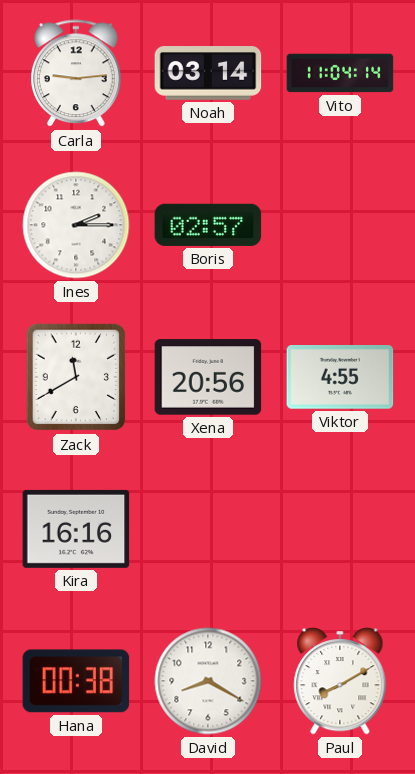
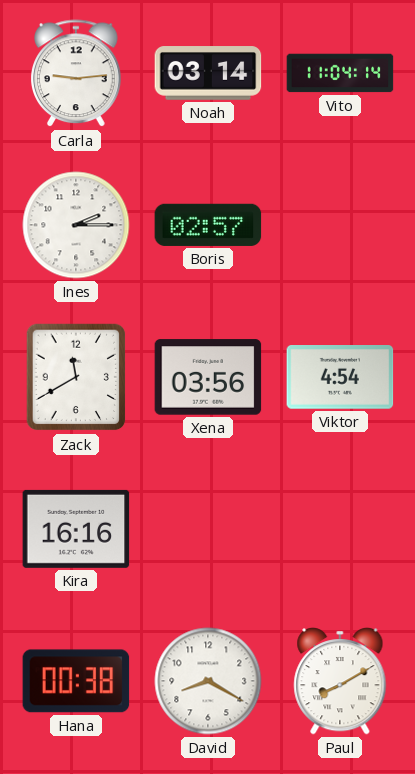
Xena: 20:56 -> 03:56
Viktor: 4:55 -> 4:54
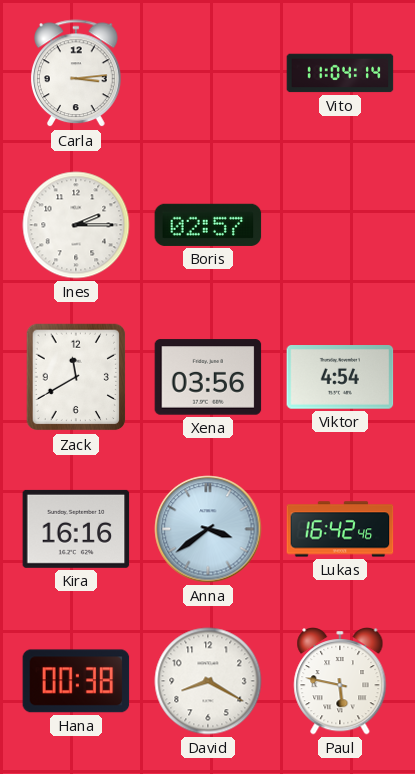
Carla: 9:14 -> 3:14
Noah: 03:14 -> none
Anna: none -> 3:39
Lukas: none -> 16:42
Paul: 8:10 -> 5:47
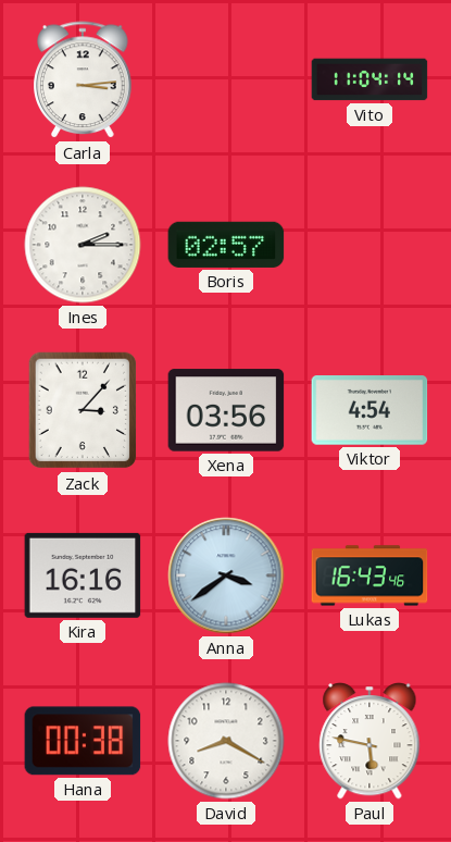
Zack: 11:40 -> 3:07
Lukas: 16:42 -> 16:43
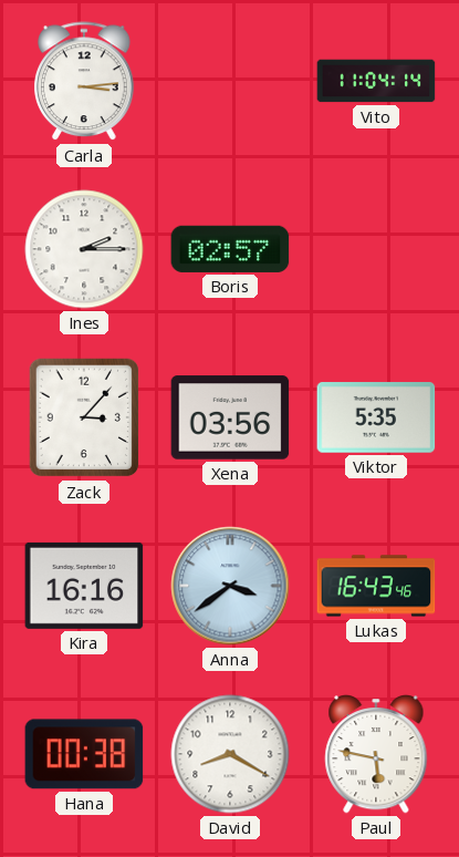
Viktor: 4:54 -> 5:35
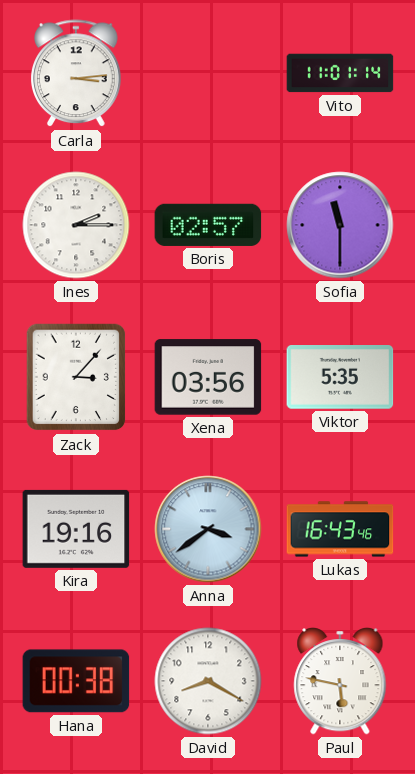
Vito: 11:04 -> 11:01
Sofia: none -> 11:30
Kira: 16:16 -> 19:16
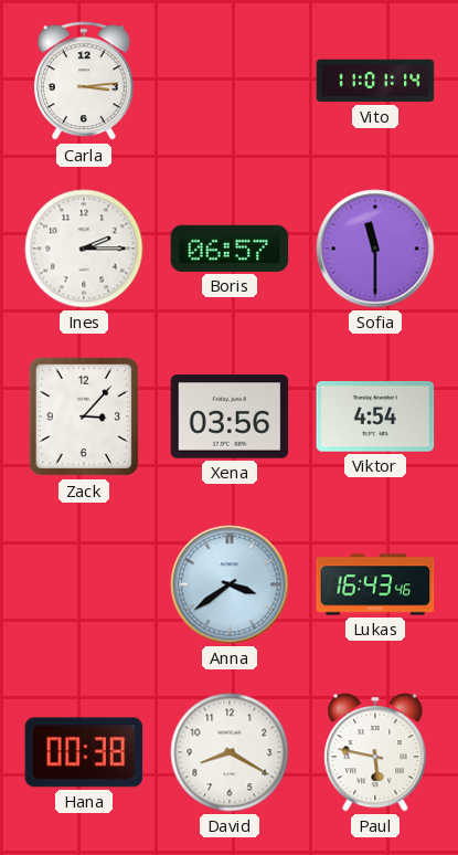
Boris: 02:57 -> 06:57
Viktor: 5:35 -> 4:54
Kira: 19:16 -> none
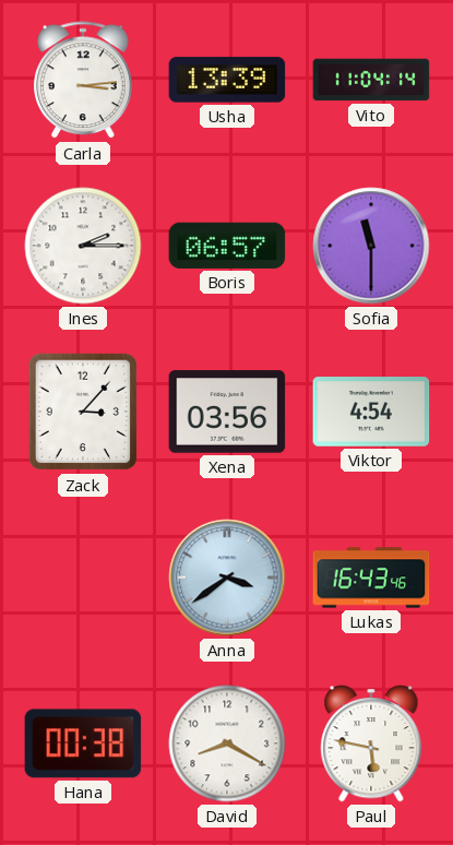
Usha: none -> 13:39
Vito: 11:01 -> 11:04
